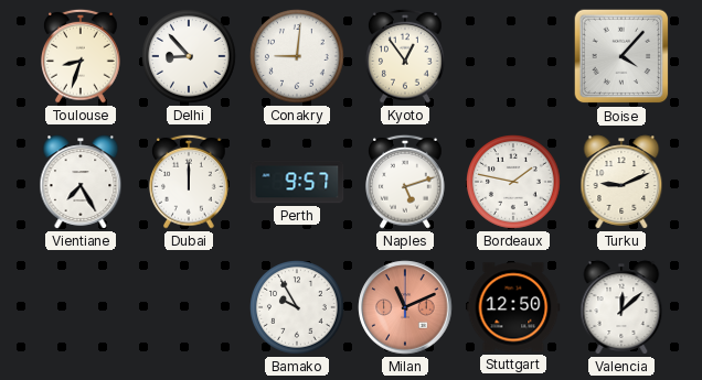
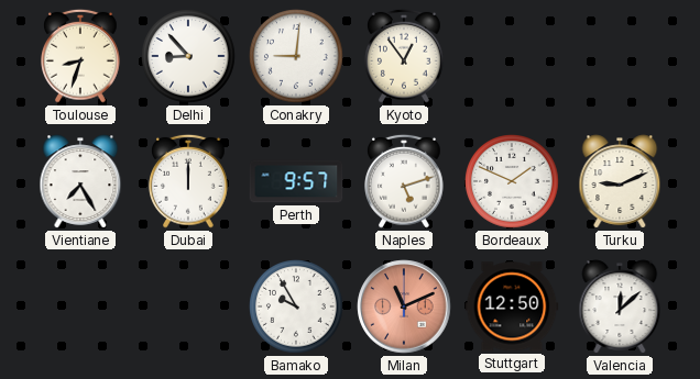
Boise: 4:07 -> none
Bordeaux: 1:47 -> 1:49
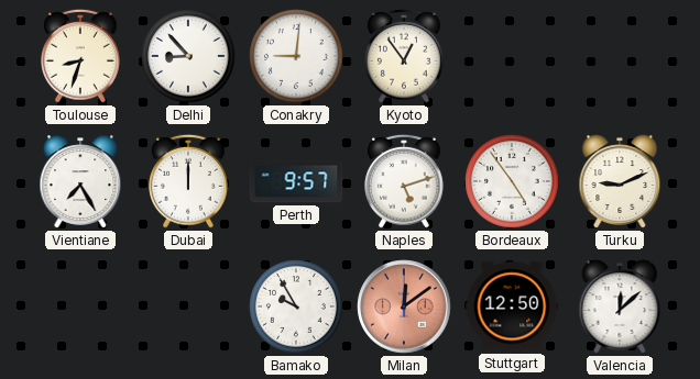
Bordeaux: 1:49 -> 4:54
Milan: 11:11 -> 12:09
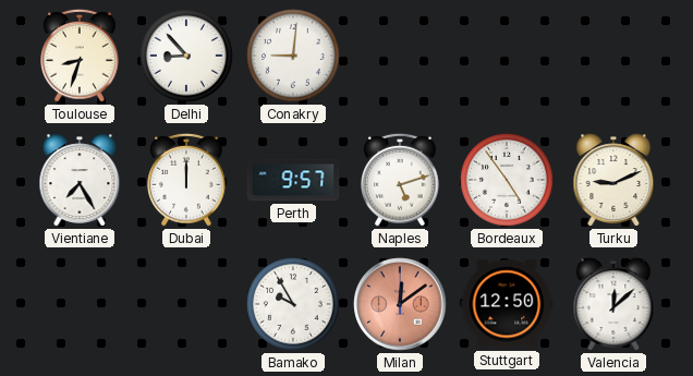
Kyoto: 12:54 -> none
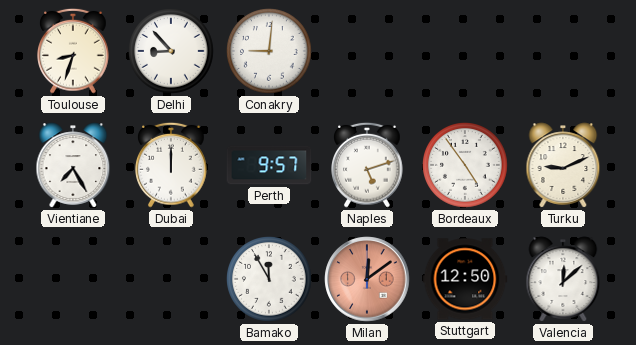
Bamako: 9:55 -> 11:55
